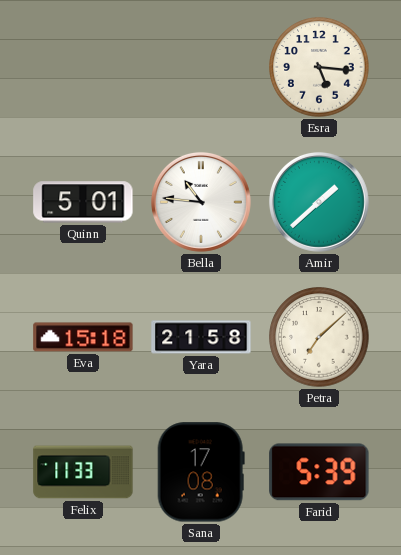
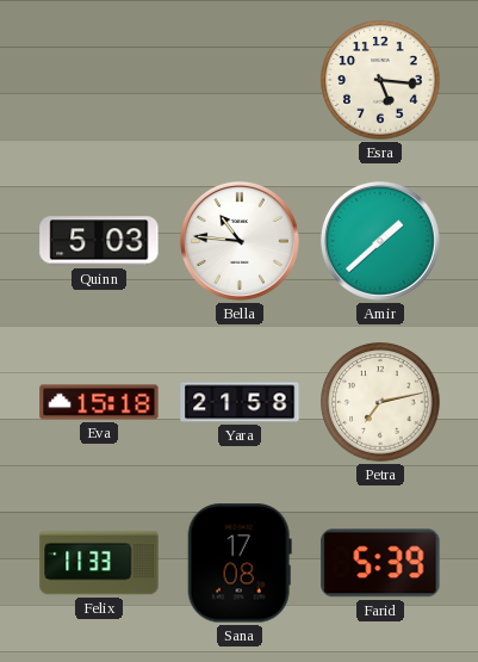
Quinn: 5:01 -> 5:03
Petra: 7:08 -> 7:13
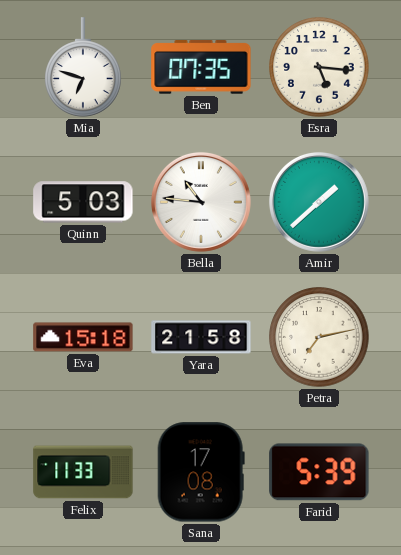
Mia: none -> 6:48
Ben: none -> 07:35
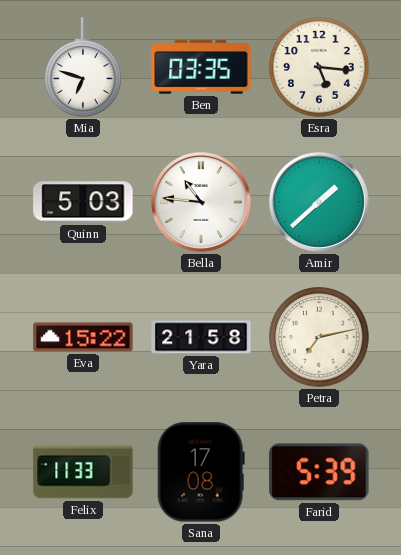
Ben: 07:35 -> 03:35
Eva: 15:18 -> 15:22
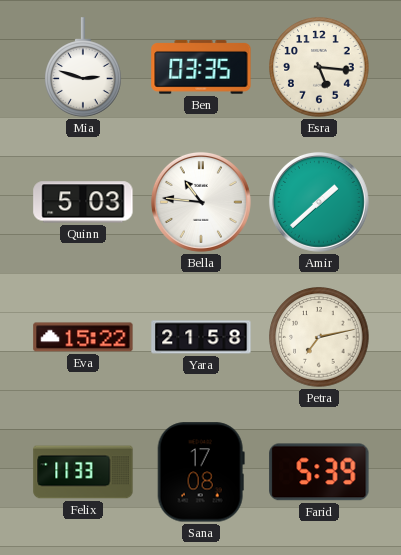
Mia: 6:48 -> 2:48
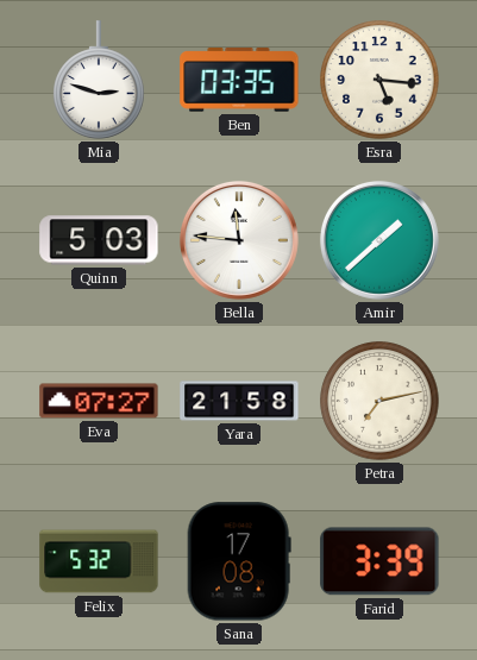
Bella: 10:46 -> 11:46
Eva: 15:22 -> 07:27
Felix: 11:33 -> 5:32
Farid: 5:39 -> 3:39
